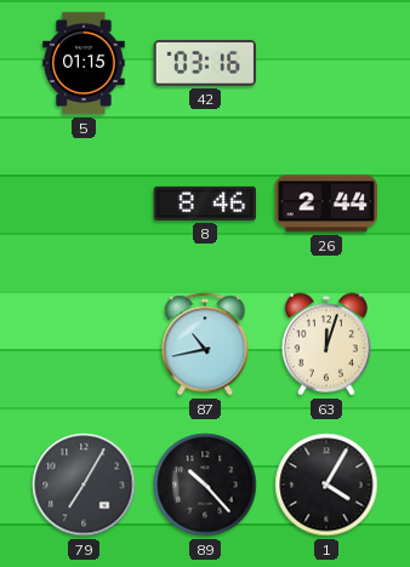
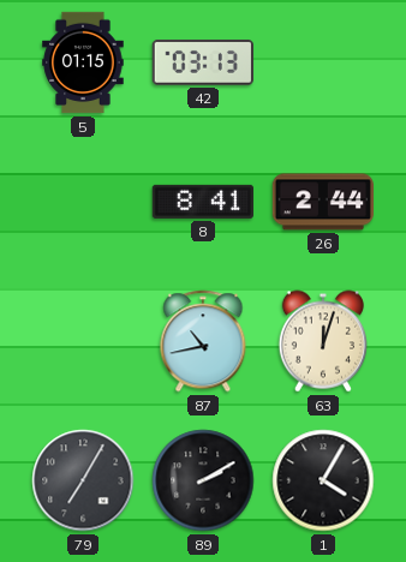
42: 03:16 -> 03:13
8: 8:46 -> 8:41
89: 10:23 -> 2:10
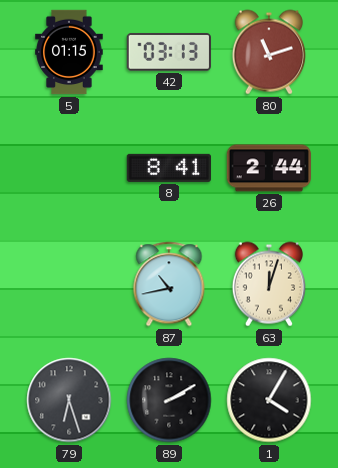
80: none -> 11:12
79: 7:05 -> 6:27
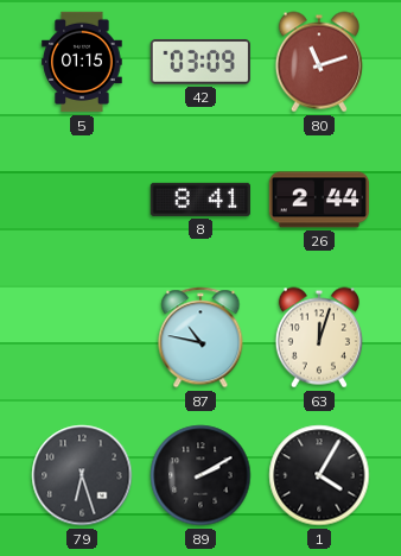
42: 03:13 -> 03:09
87: 10:43 -> 10:47
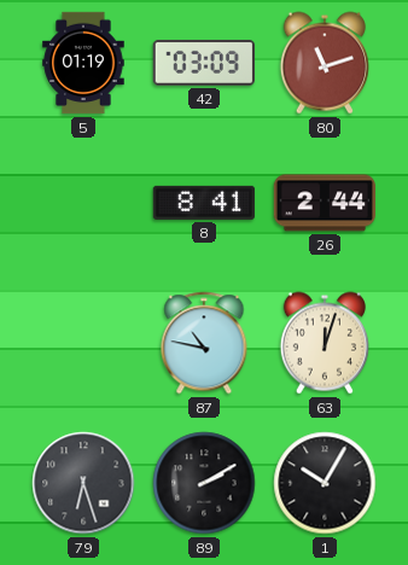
5: 01:15 -> 01:19
1: 4:05 -> 10:05
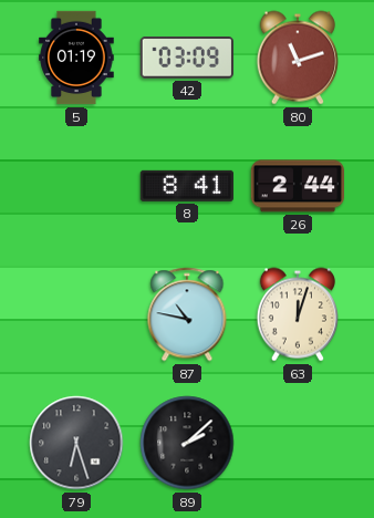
89: 2:10 -> 2:08
1: 10:05 -> none
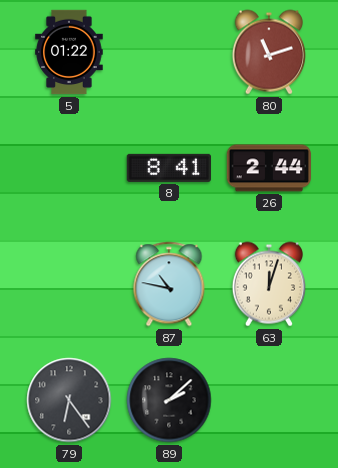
5: 01:19 -> 01:22
42: 03:09 -> none
79: 6:27 -> 6:24
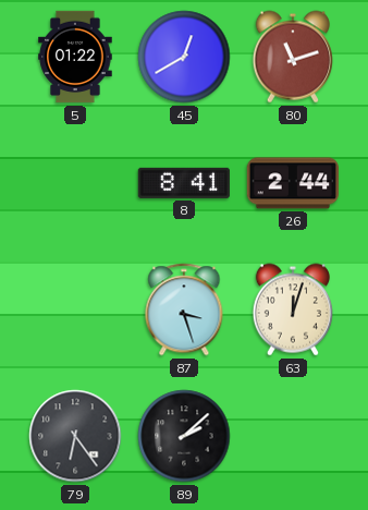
45: none -> 12:40
87: 10:47 -> 3:27
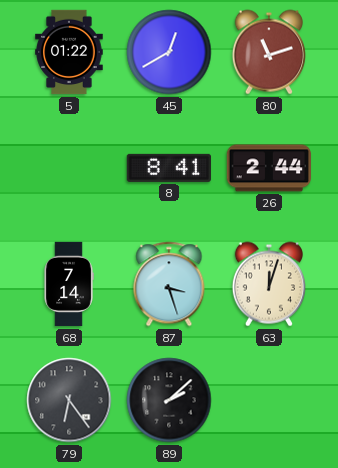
68: none -> 7:14
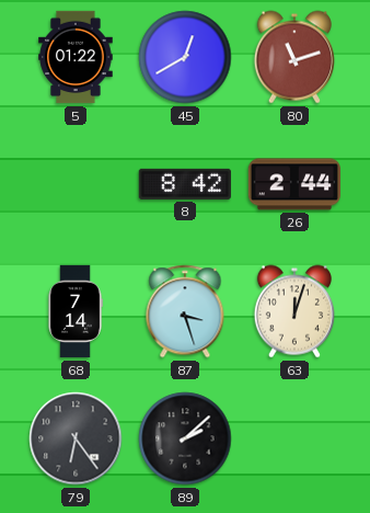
8: 8:41 -> 8:42
